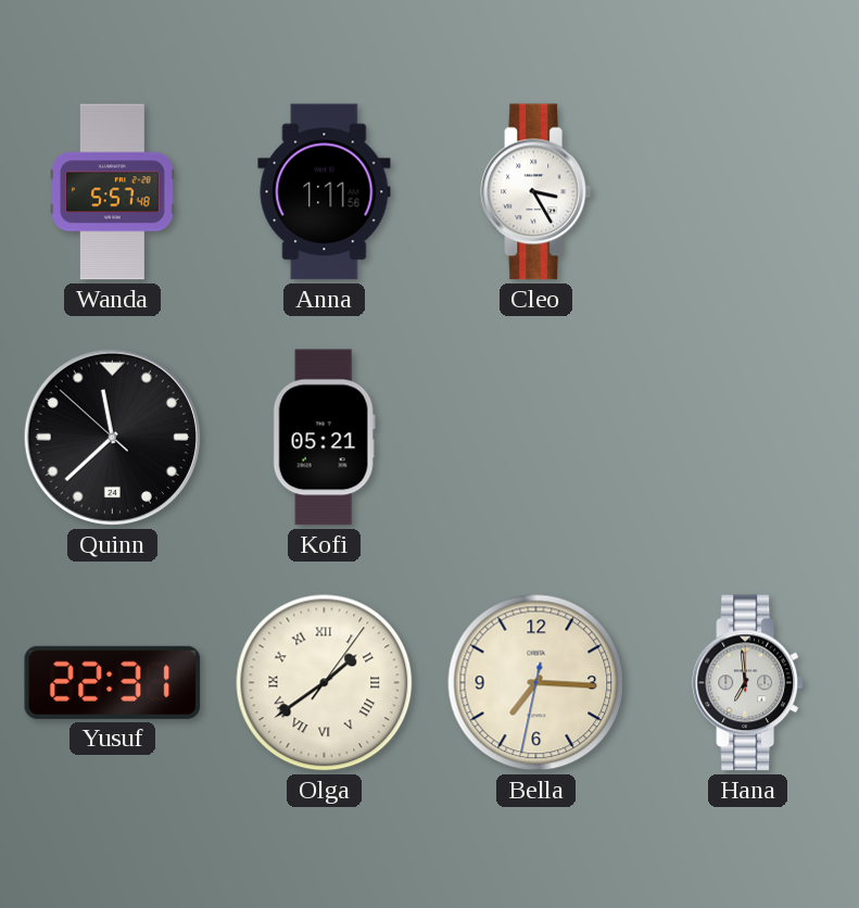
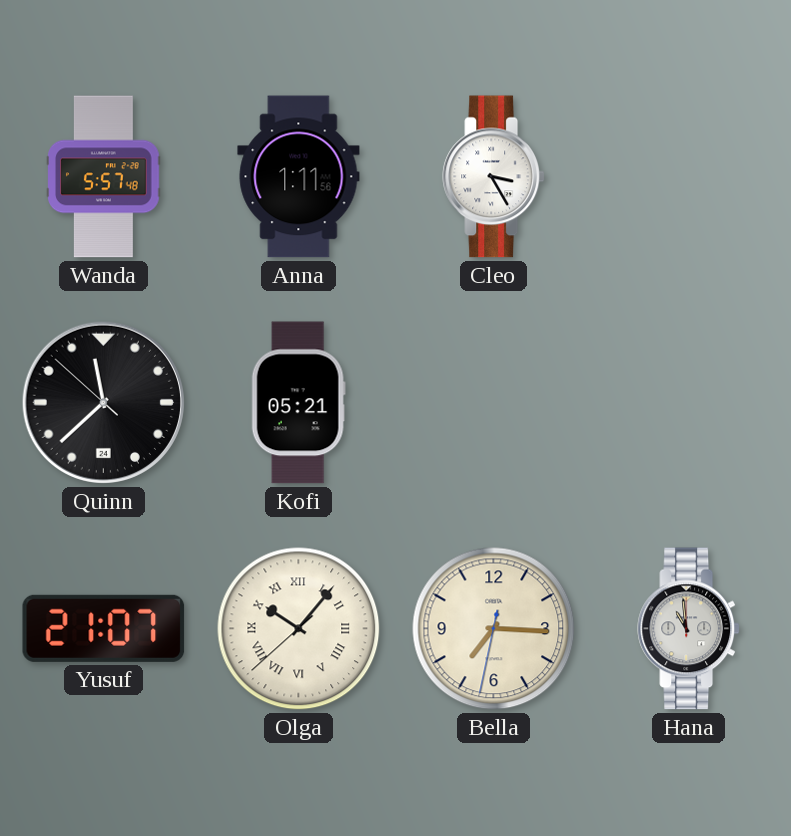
Yusuf: 22:31 -> 21:07
Olga: 1:39 -> 10:06
Hana: 6:59 -> 10:59
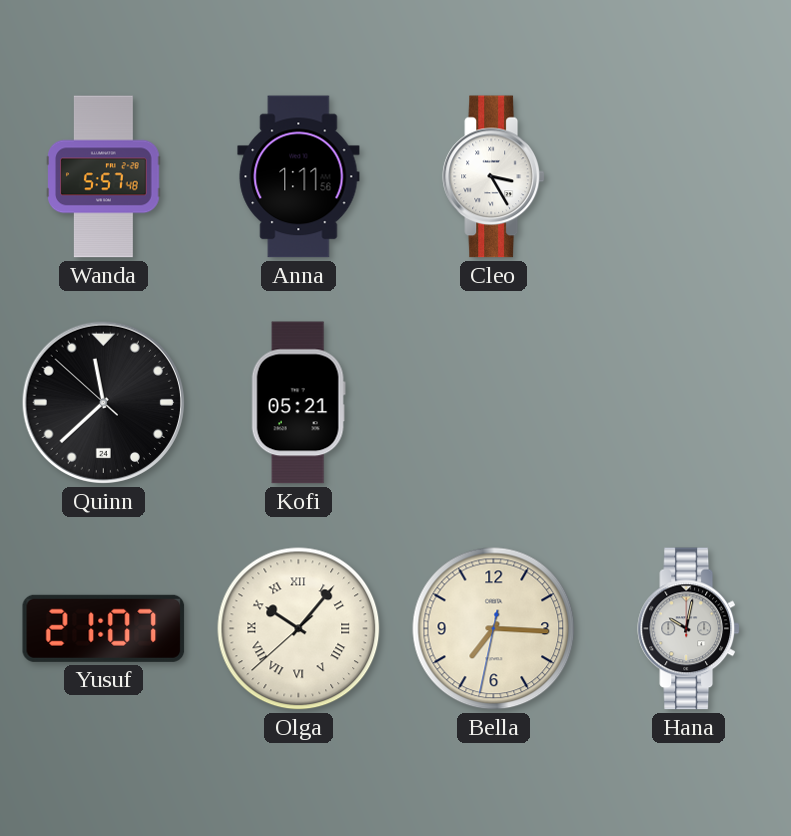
Hana: 10:59 -> 10:02
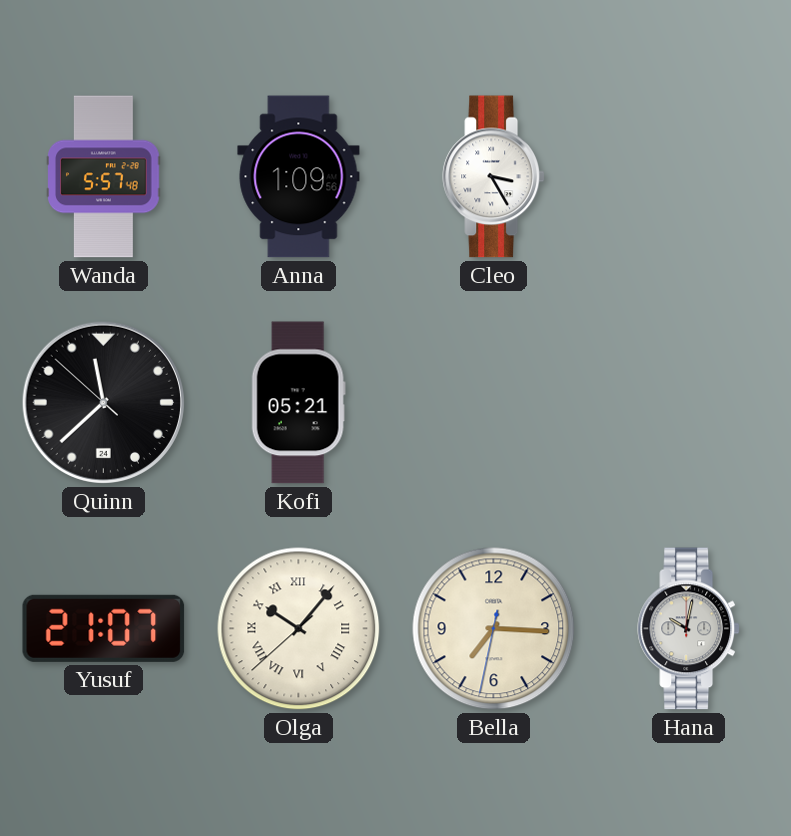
Anna: 1:11 -> 1:09
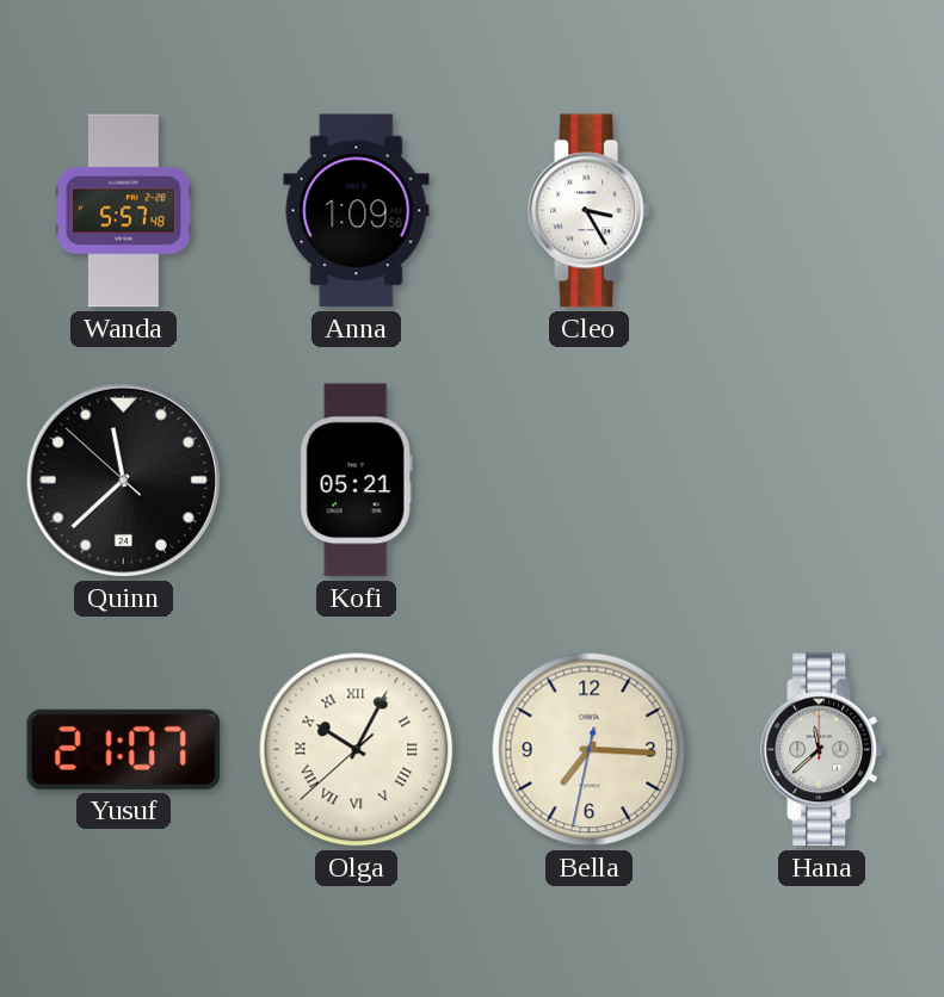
Olga: 10:06 -> 10:04
Hana: 10:02 -> 11:38
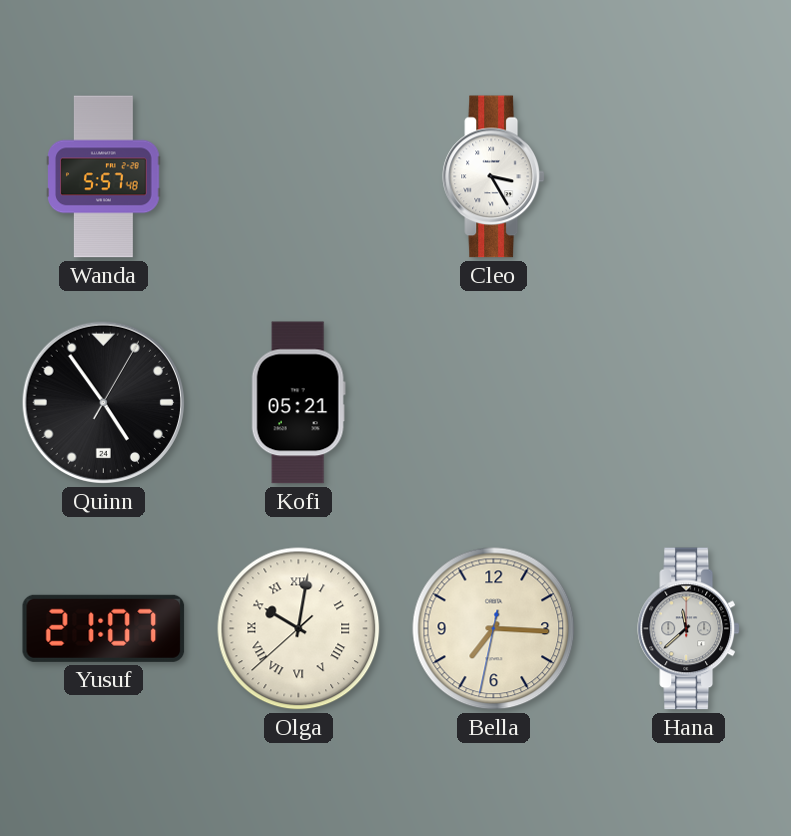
Anna: 1:09 -> none
Quinn: 11:37 -> 4:54
Olga: 10:04 -> 10:01
